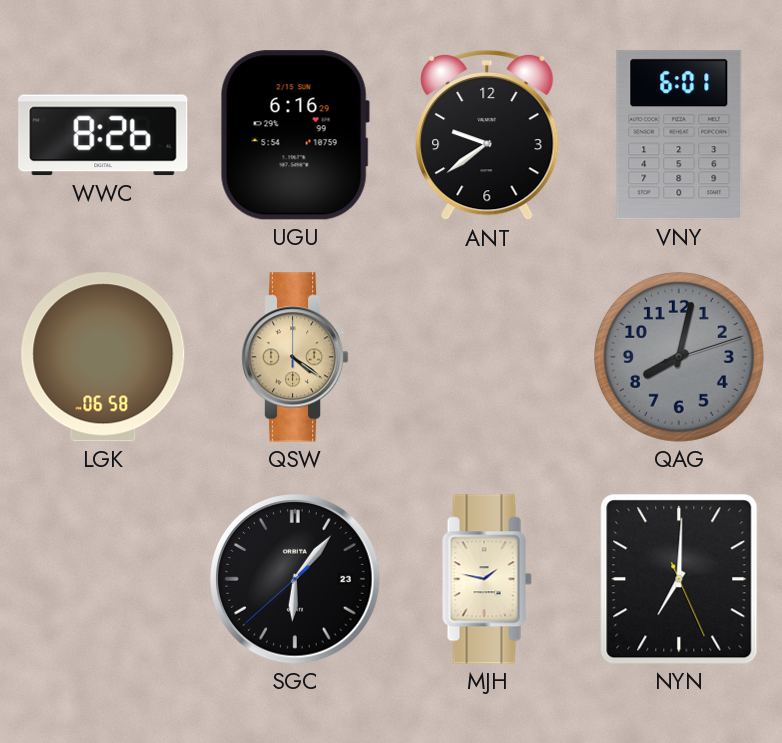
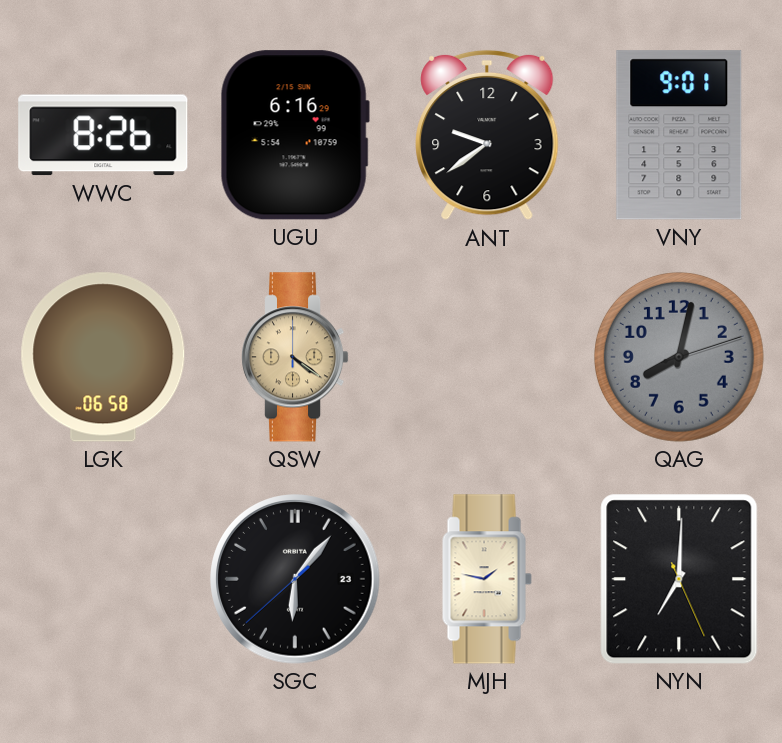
VNY: 6:01 -> 9:01
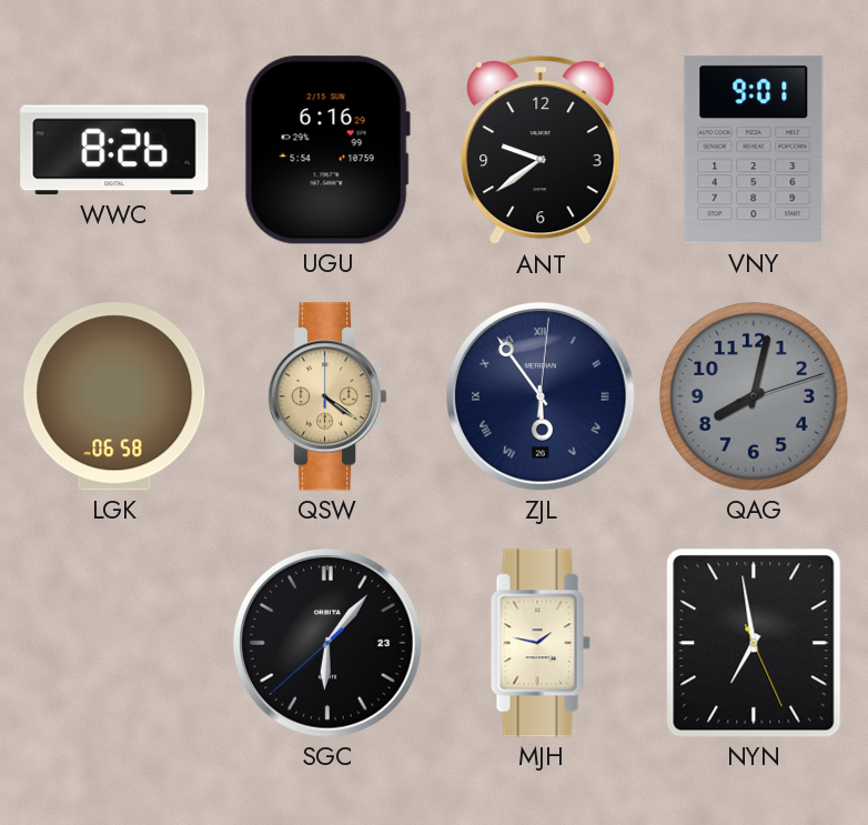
ZJL: none -> 5:54
NYN: 7:00 -> 6:58
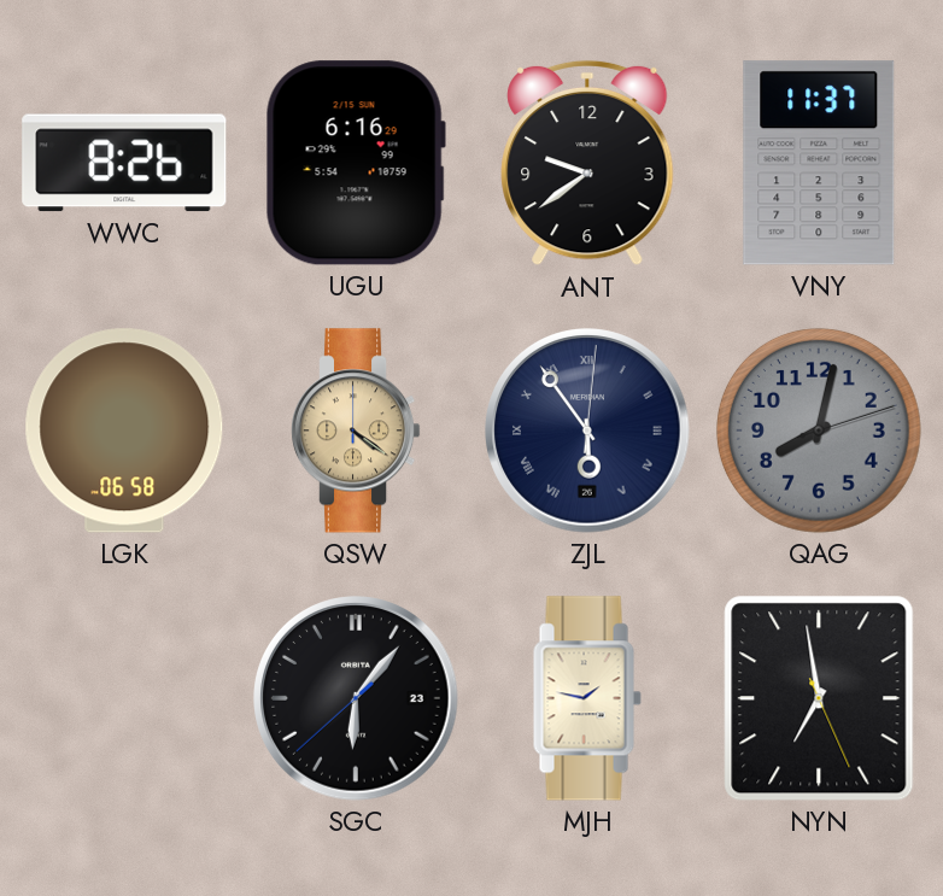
VNY: 9:01 -> 11:37
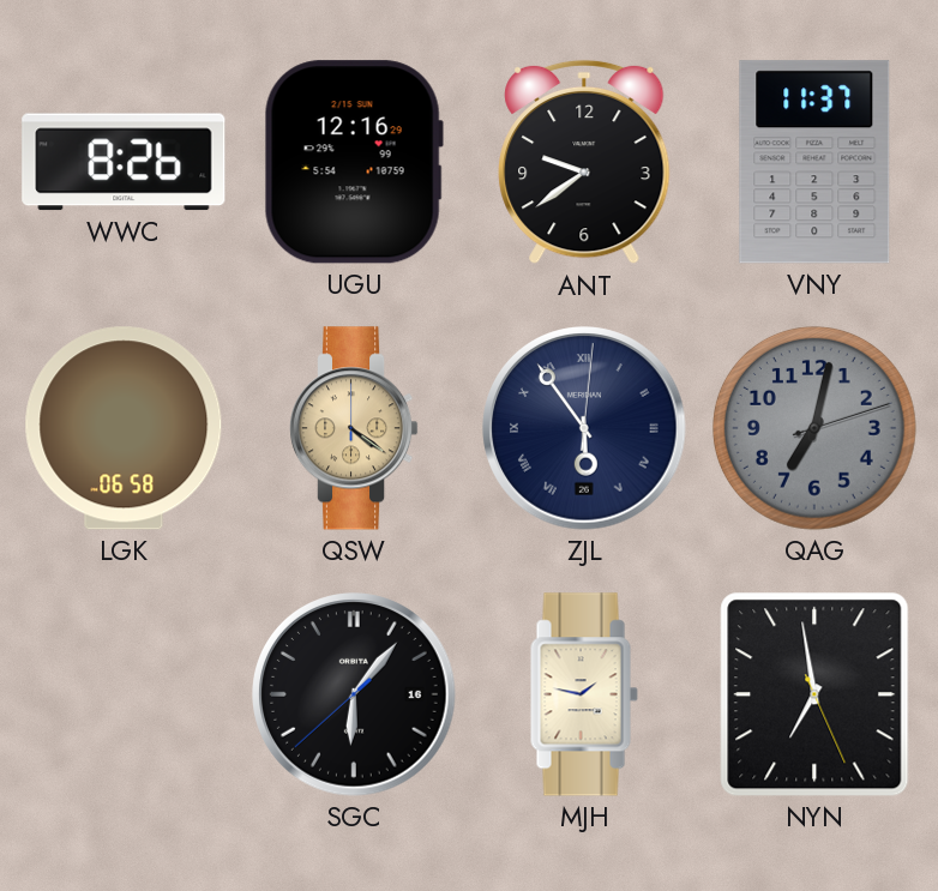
UGU: 6:16 -> 12:16
QAG: 8:02 -> 7:02
SGC date: 23 -> 16
